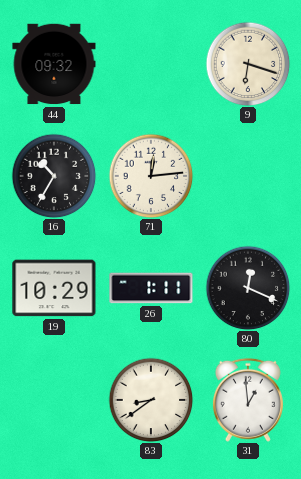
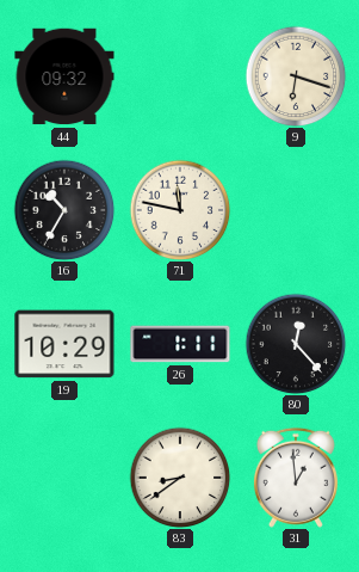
71: 12:14 -> 11:47
80: 12:19 -> 12:23
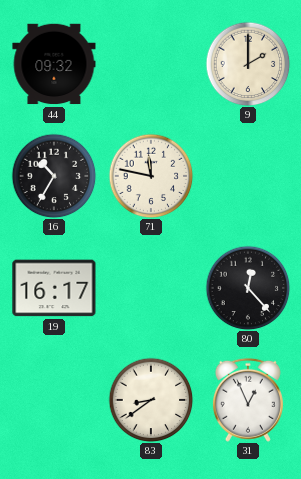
9: 6:18 -> 2:00
19: 10:29 -> 16:17
26: 1:11 -> none
31: 12:59 -> 12:56
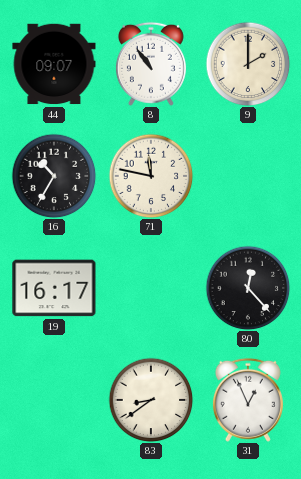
44: 09:32 -> 09:07
8: none -> 10:54
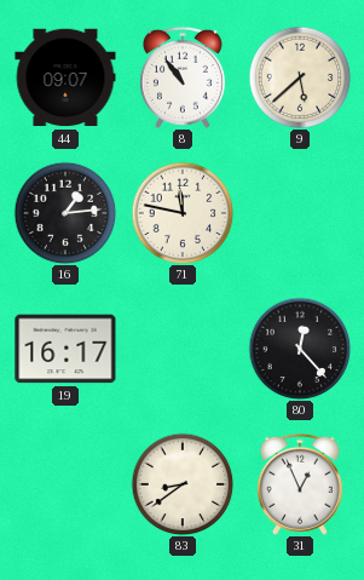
9: 2:00 -> 5:38
16: 10:35 -> 1:14
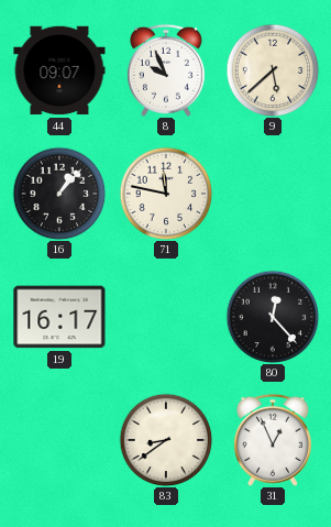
8: 10:54 -> 9:56
16: 1:14 -> 1:07
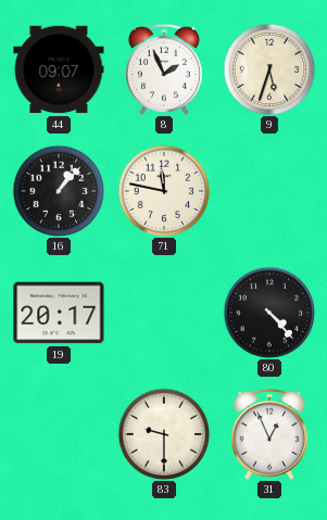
8: 9:56 -> 1:56
9: 5:38 -> 5:33
19: 16:17 -> 20:17
80: 12:23 -> 4:23
83: 8:39 -> 9:30
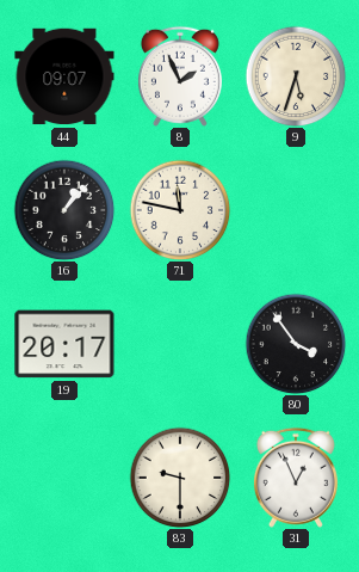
80: 4:23 -> 3:54
